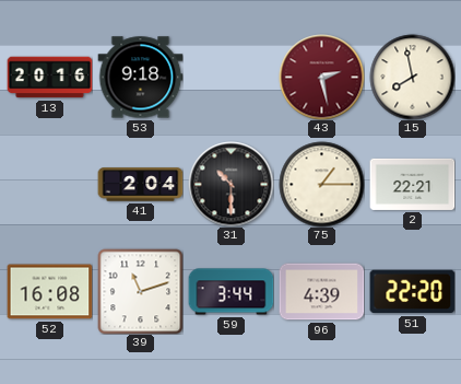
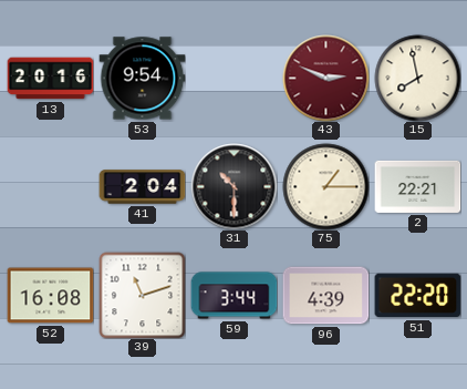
53: 9:18 -> 9:54
43: 2:28 -> 2:49
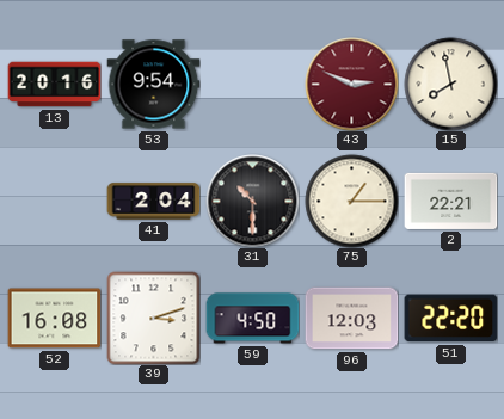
39: 11:12 -> 3:12
59: 3:44 -> 4:50
96: 4:39 -> 12:03
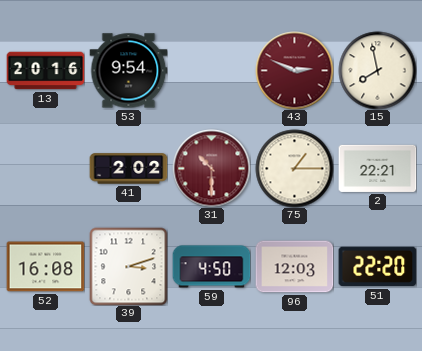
41: 2:04 -> 2:02
31 dial: black -> burgundy
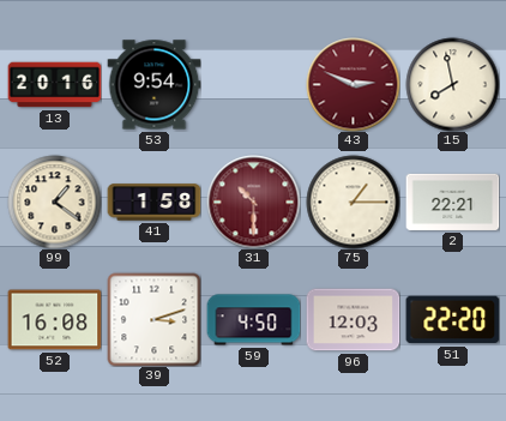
99: none -> 1:21
41: 2:02 -> 1:58
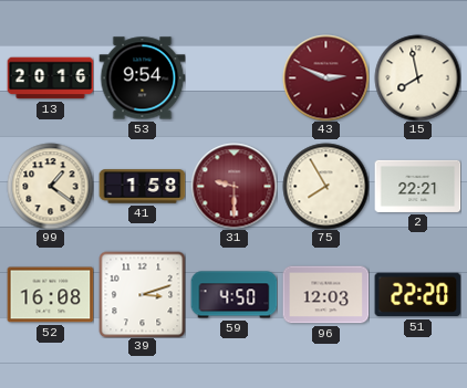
31: 10:30 -> 9:30
75: 1:15 -> 7:55
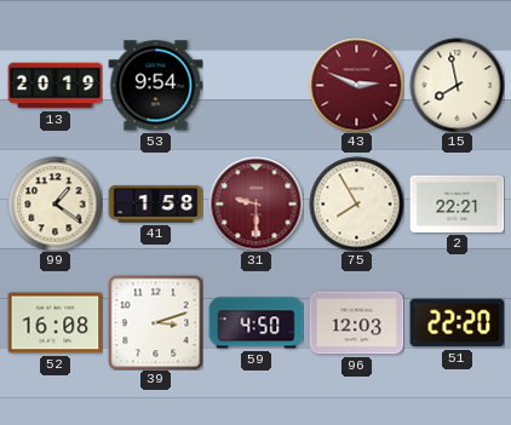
13: 20:16 -> 20:19
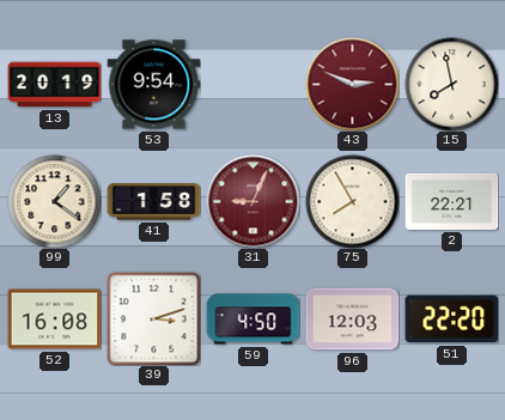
31: 9:30 -> 9:04
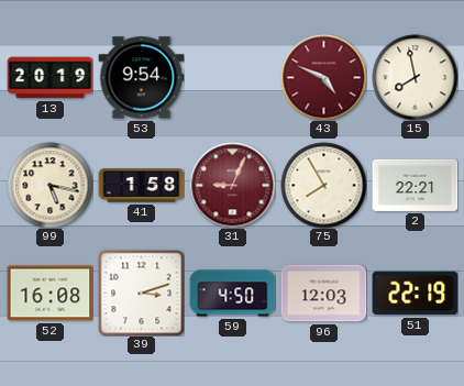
43: 2:49 -> 4:49
99: 1:21 -> 5:17
51: 22:20 -> 22:19
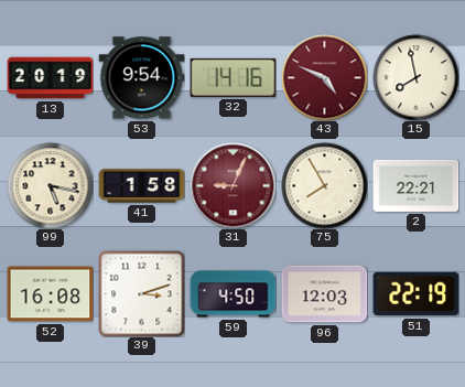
32: none -> 14:16
